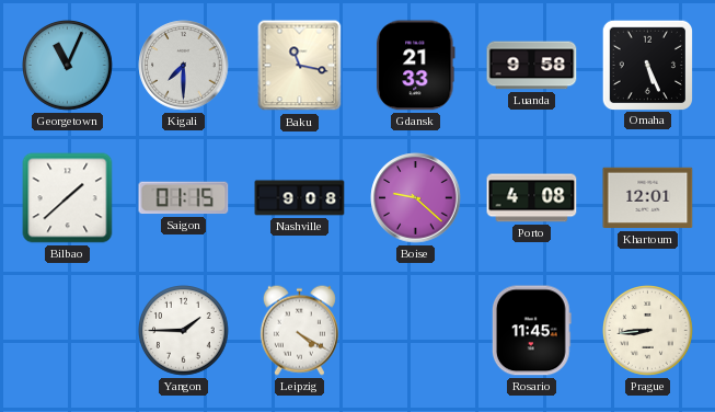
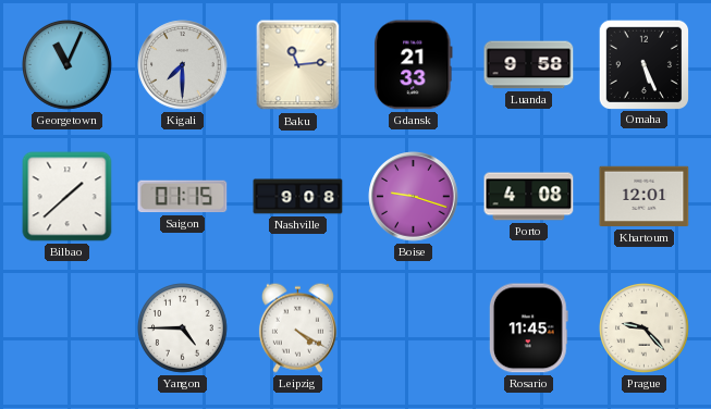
Baku: 11:17 -> 11:14
Boise: 9:22 -> 9:18
Yangon: 1:45 -> 4:45
Prague: 8:44 -> 9:23
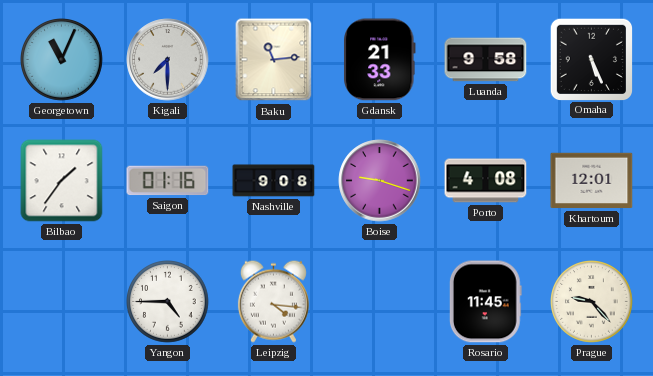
Bilbao: 1:38 -> 1:36
Saigon: 01:15 -> 01:16
Leipzig: 4:20 -> 4:16
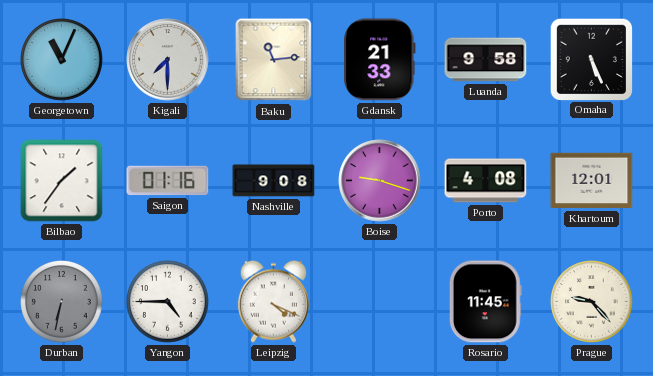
Durban: none -> 6:32
Leipzig: 4:16 -> 4:19
